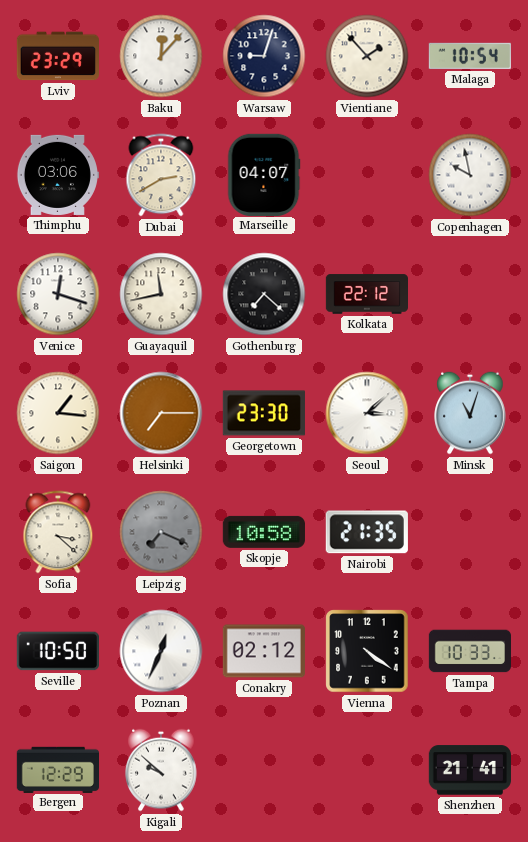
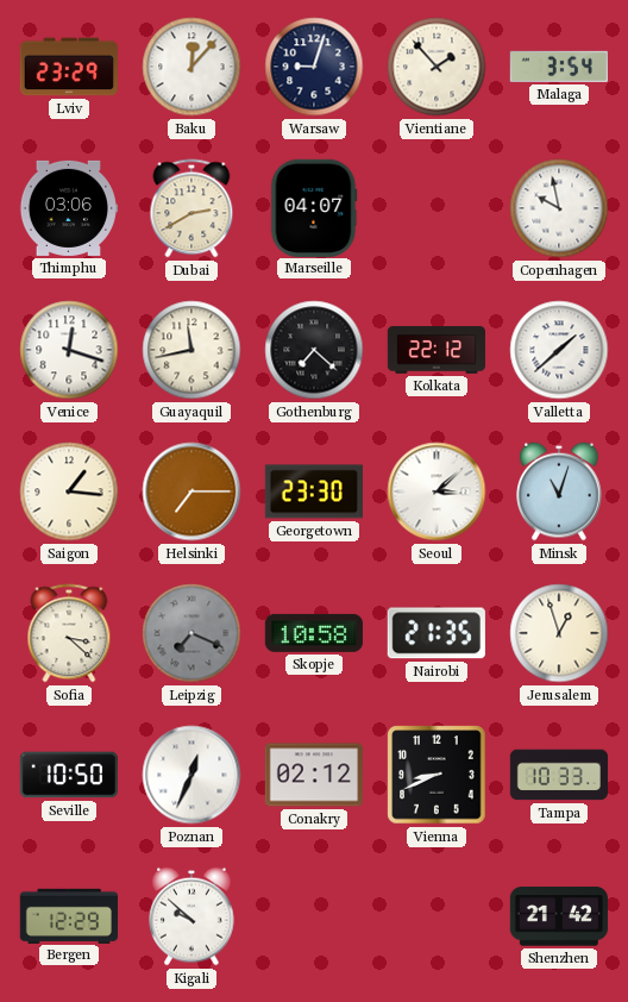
Malaga: 10:54 -> 3:54
Valletta: none -> 1:38
Jerusalem: none -> 12:57
Vienna: 4:21 -> 8:41
Shenzhen: 21:41 -> 21:42
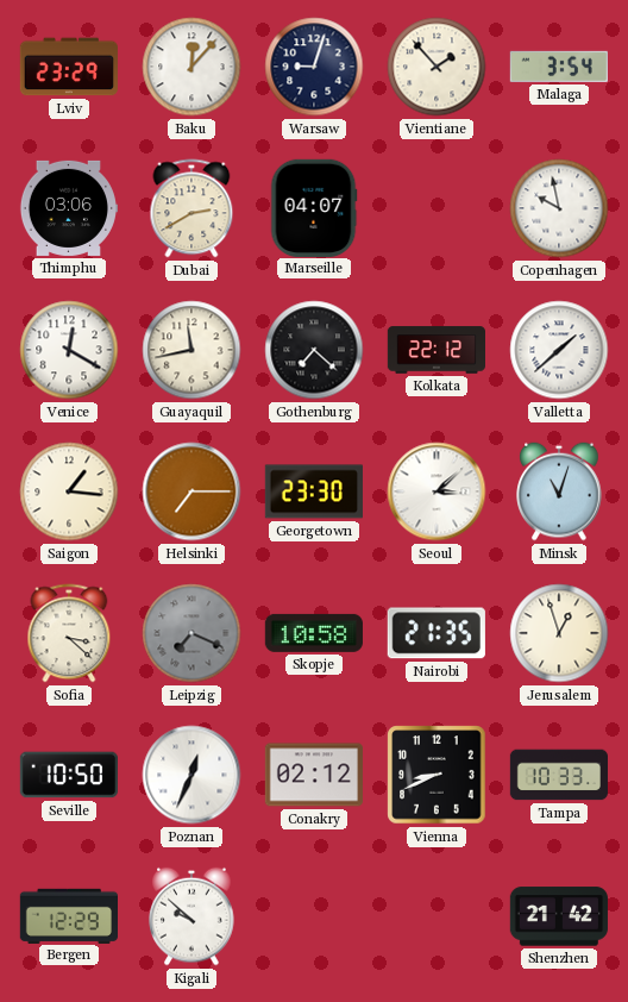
Venice: 12:18 -> 12:20
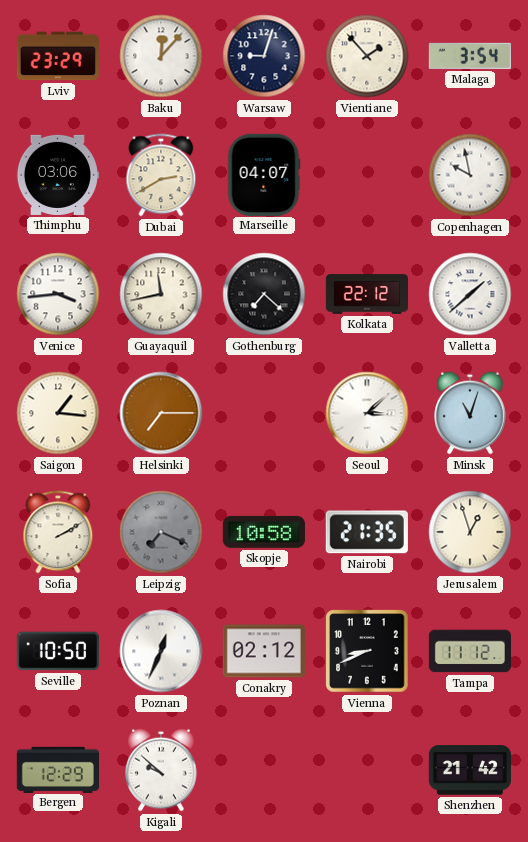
Venice: 12:20 -> 3:44
Georgetown: 23:30 -> none
Sofia: 3:22 -> 2:10
Tampa: 10:33 -> 11:12
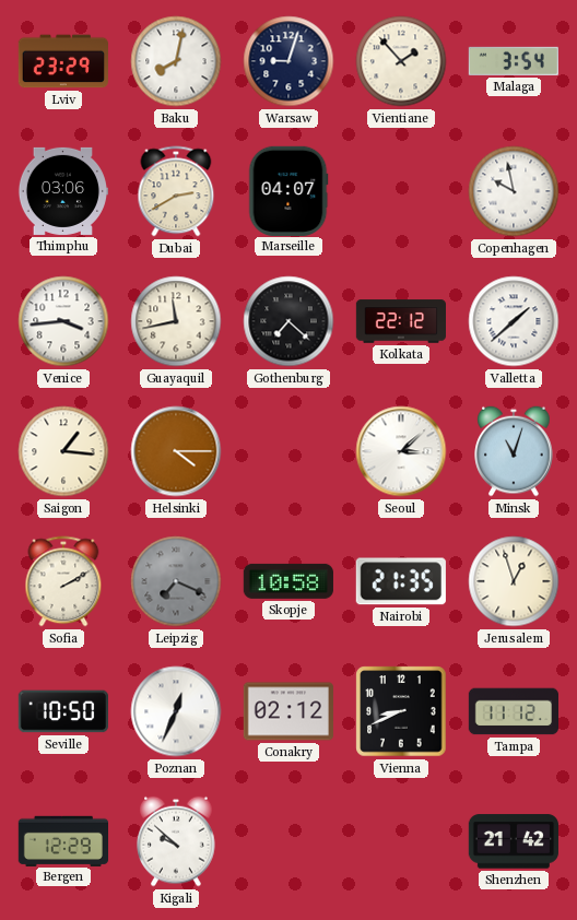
Baku: 12:07 -> 8:02
Helsinki: 7:15 -> 4:15
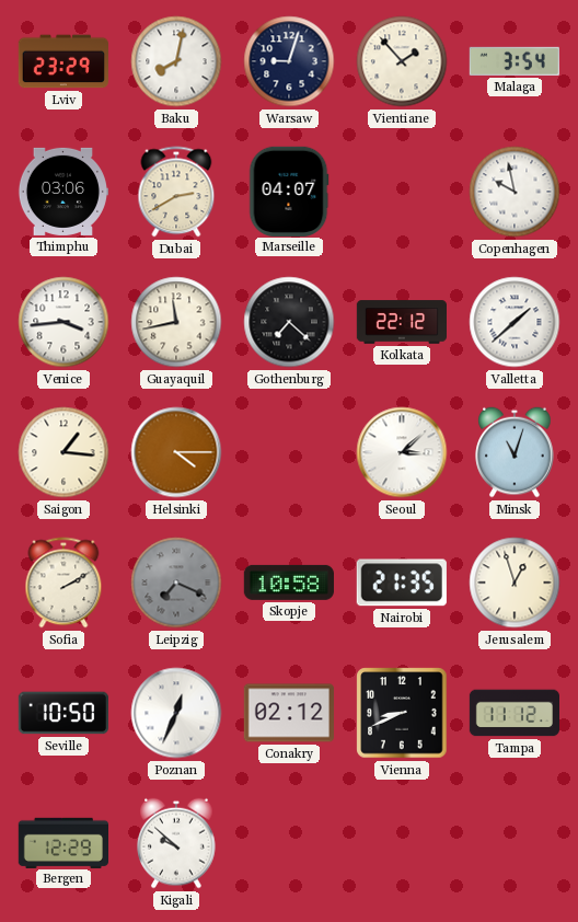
Shenzhen: 21:42 -> none
